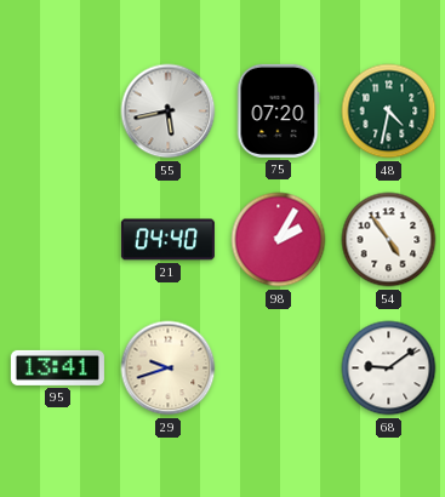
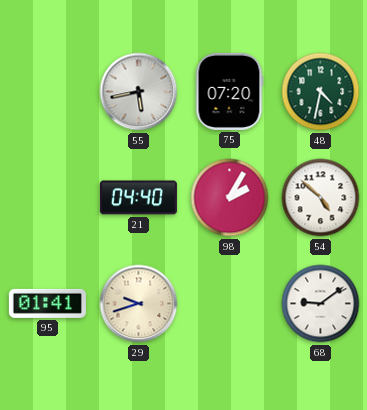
54: 4:54 -> 4:52
95: 13:41 -> 01:41
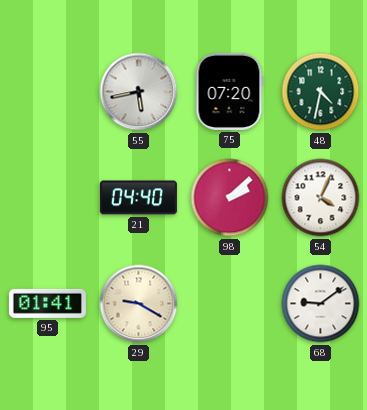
98: 2:05 -> 2:08
54: 4:52 -> 4:04
29: 9:42 -> 9:20
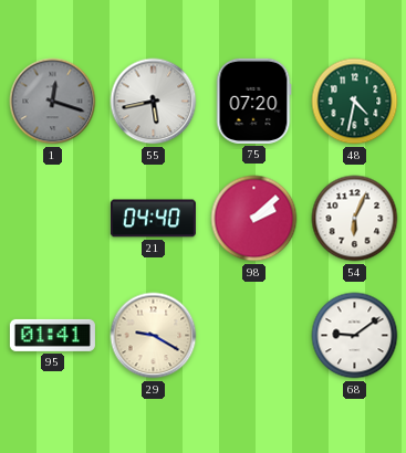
1: none -> 12:18
54: 4:04 -> 6:04
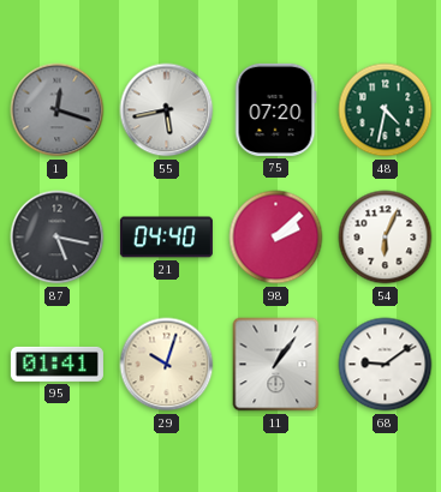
87: none -> 5:17
29: 9:20 -> 10:03
11: none -> 1:06
